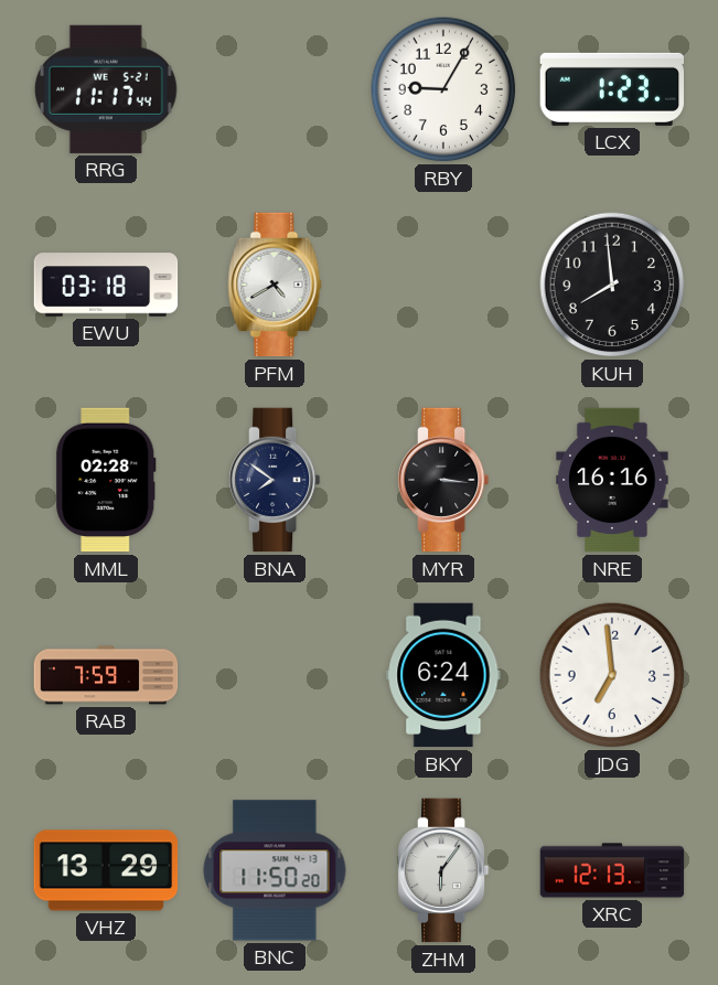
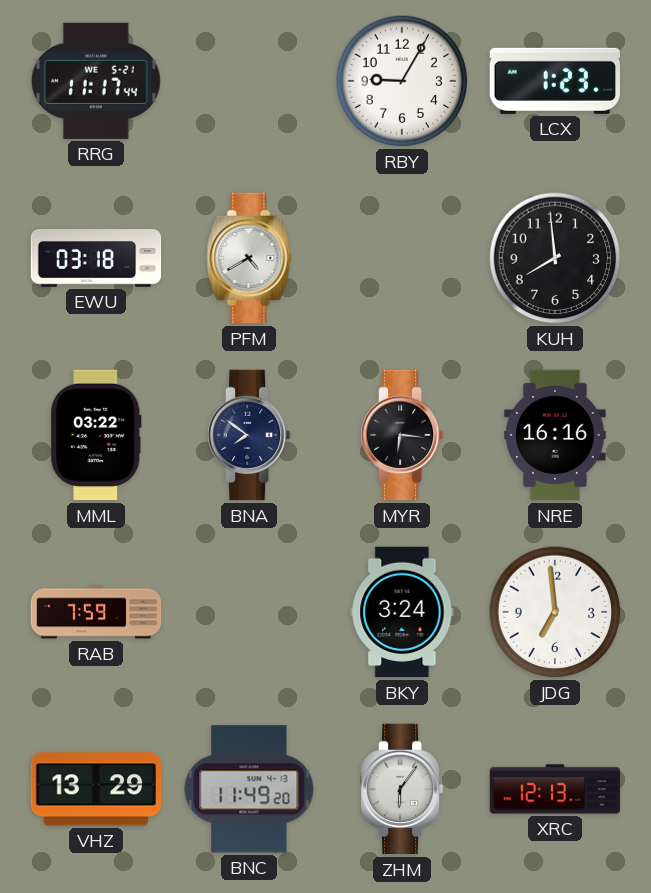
MML: 02:28 -> 03:22
MYR: 3:16 -> 6:16
BKY: 6:24 -> 3:24
BNC: 11:50 -> 11:49
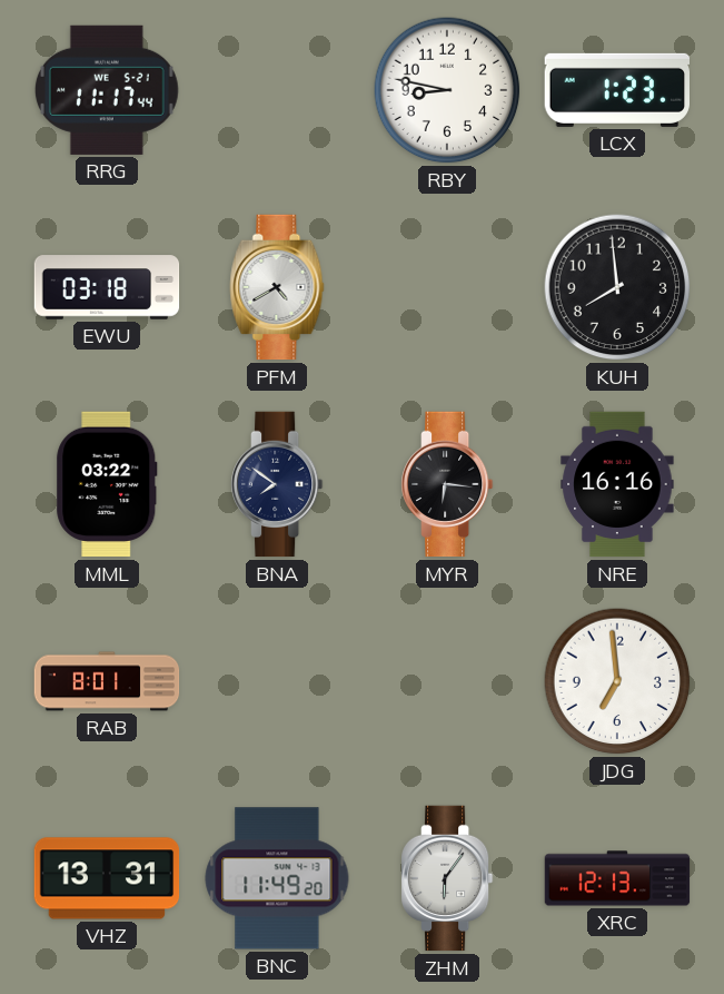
RBY: 9:05 -> 8:47
RAB: 7:59 -> 8:01
BKY: 3:24 -> none
VHZ: 13:29 -> 13:31
